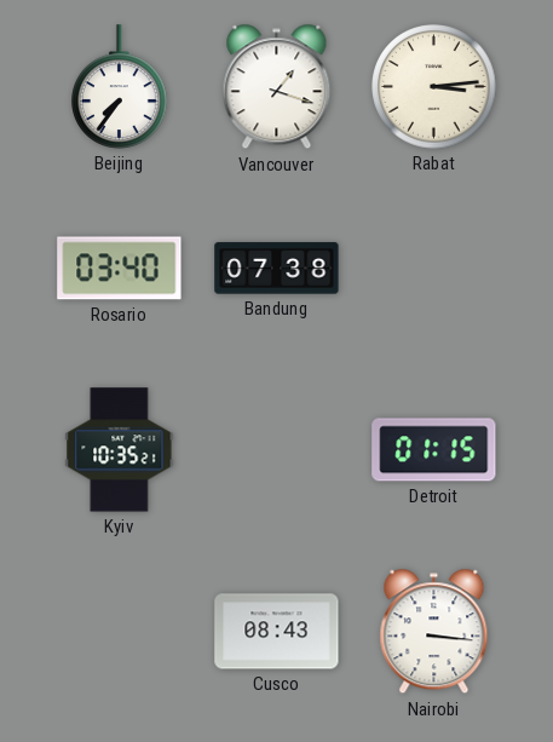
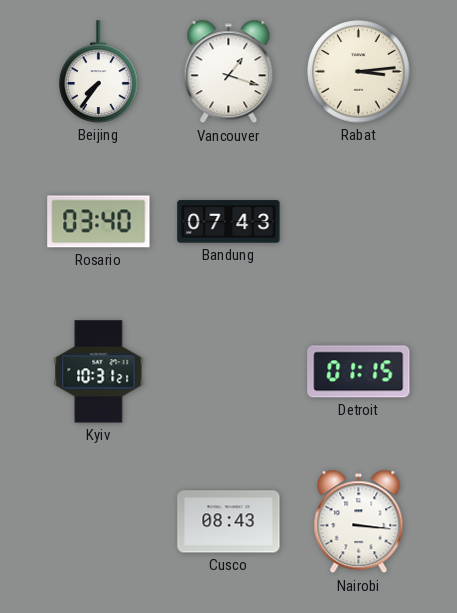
Bandung: 07:38 -> 07:43
Kyiv: 10:35 -> 10:31
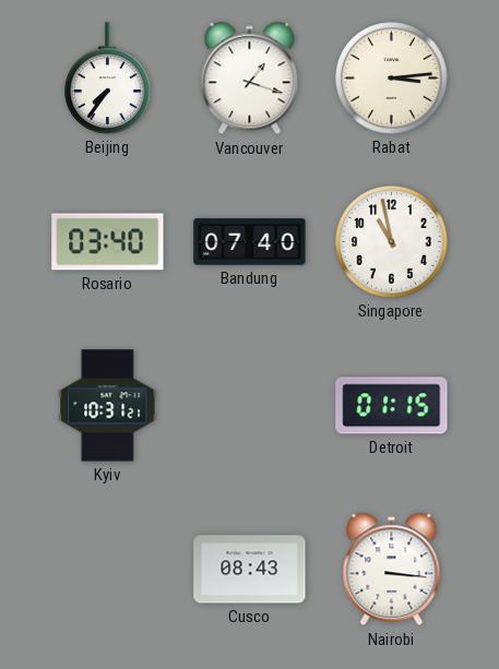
Bandung: 07:43 -> 07:40
Singapore: none -> 10:58
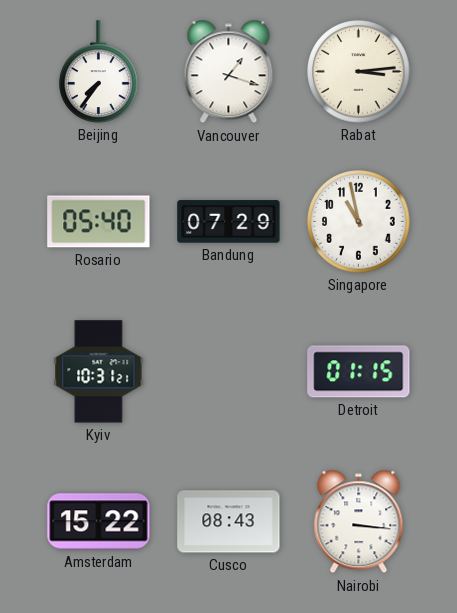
Rosario: 03:40 -> 05:40
Bandung: 07:40 -> 07:29
Amsterdam: none -> 15:22
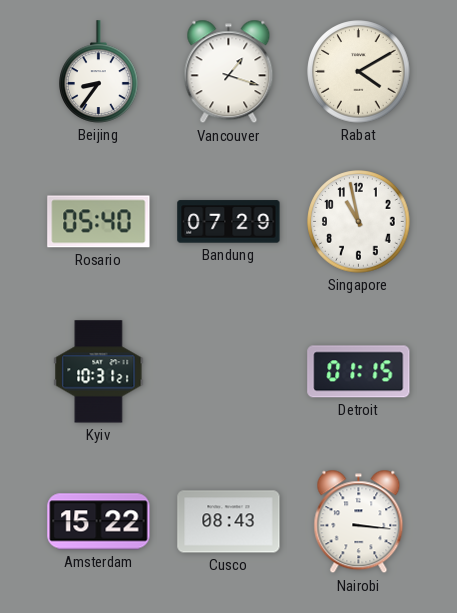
Beijing: 7:36 -> 8:36
Rabat: 3:14 -> 4:10
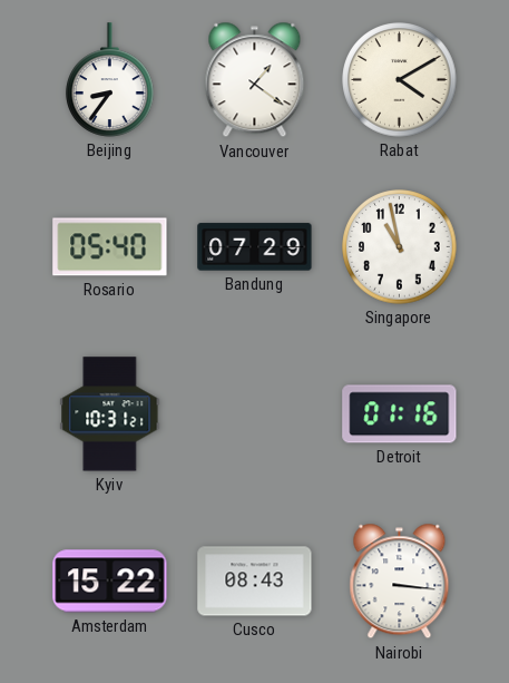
Vancouver: 1:18 -> 1:21
Detroit: 01:15 -> 01:16
